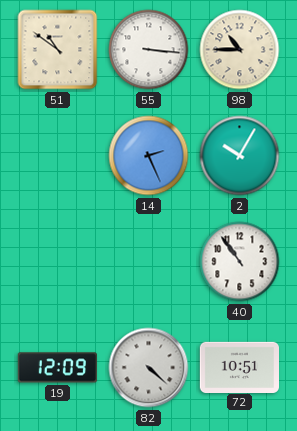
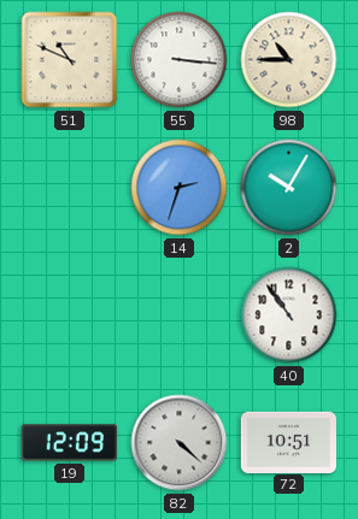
51: 10:51 -> 10:49
14: 2:26 -> 2:33
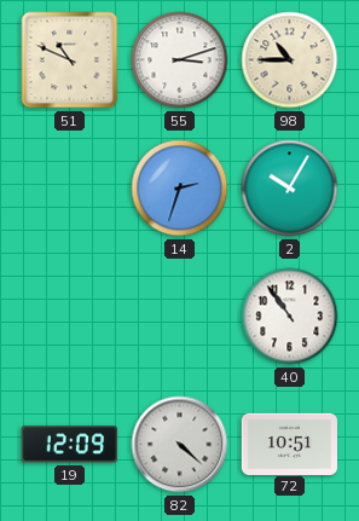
55: 3:16 -> 3:12
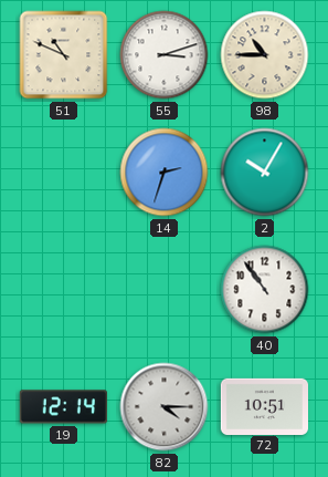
19: 12:09 -> 12:14
82: 4:22 -> 4:15
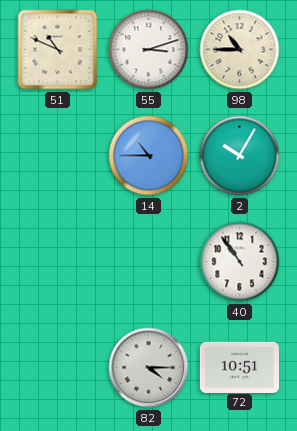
14: 2:33 -> 10:45
19: 12:14 -> none
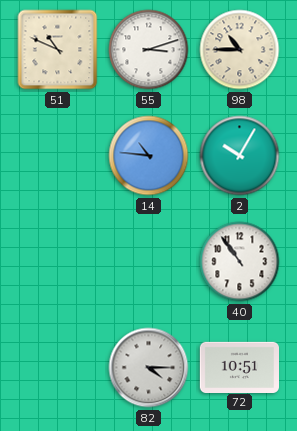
14: 10:45 -> 10:46
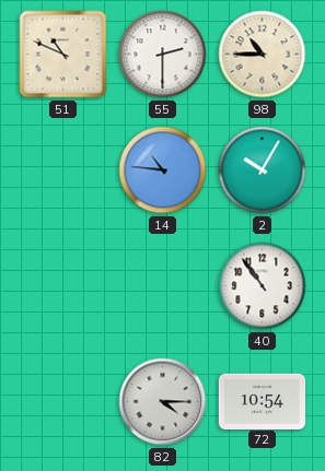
55: 3:12 -> 2:30
72: 10:51 -> 10:54
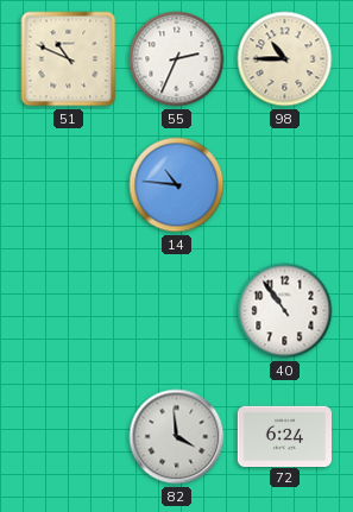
55: 2:30 -> 2:34
2: 10:05 -> none
82: 4:15 -> 3:59
72: 10:54 -> 6:24
